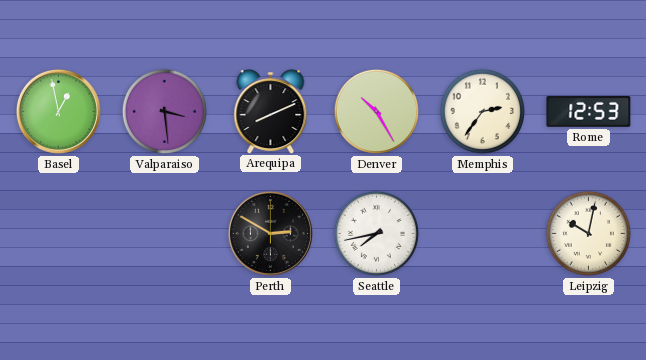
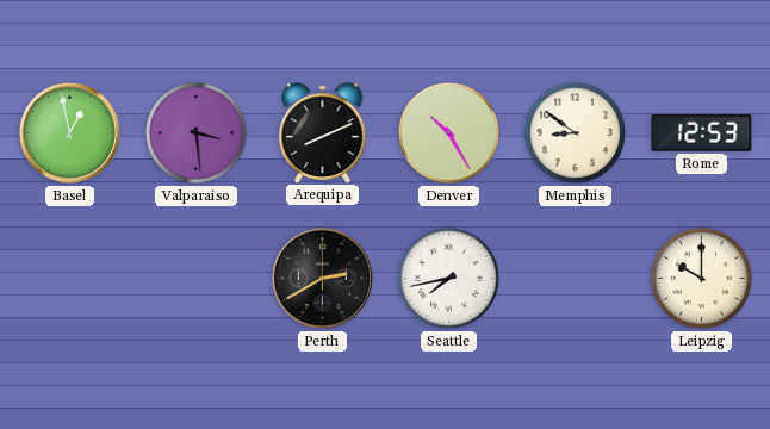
Memphis: 2:36 -> 8:51
Perth: 2:50 -> 2:40
Leipzig: 10:02 -> 10:00
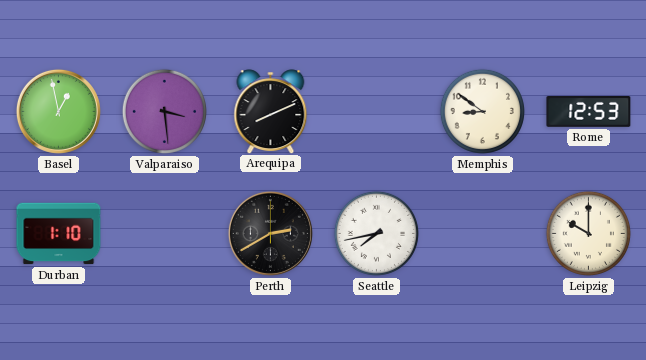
Denver: 10:25 -> none
Durban: none -> 1:10
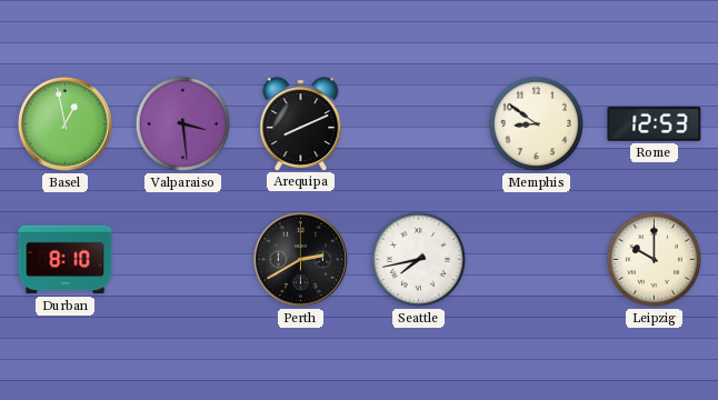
Durban: 1:10 -> 8:10
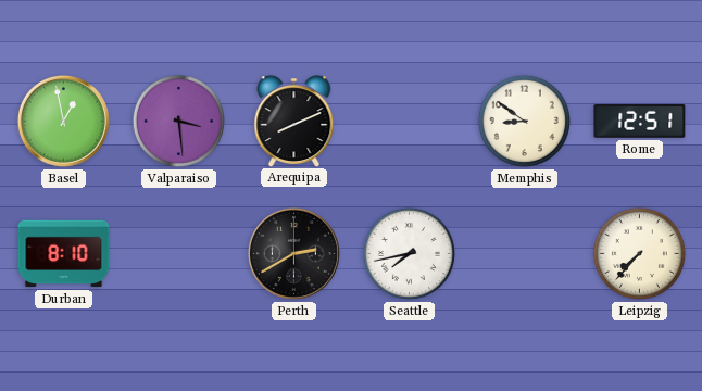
Rome: 12:53 -> 12:51
Leipzig: 10:00 -> 7:37
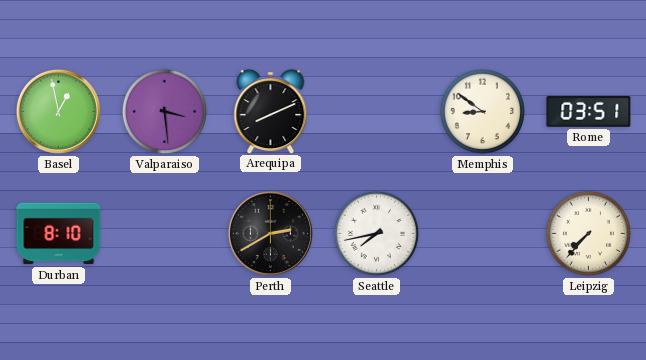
Rome: 12:51 -> 03:51
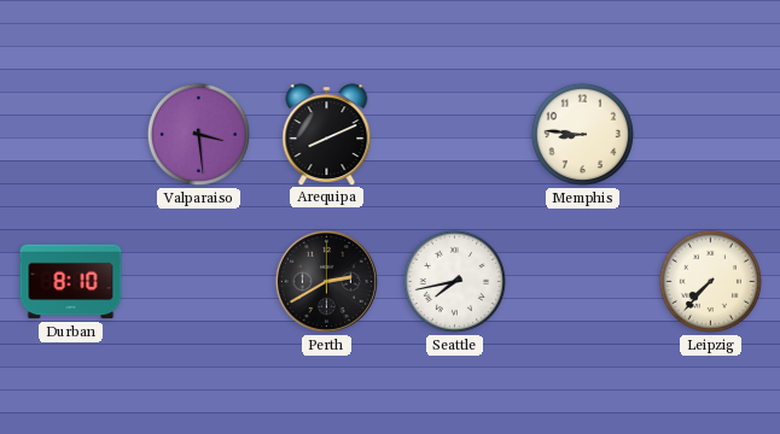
Basel: 12:58 -> none
Memphis: 8:51 -> 8:46
Rome: 03:51 -> none
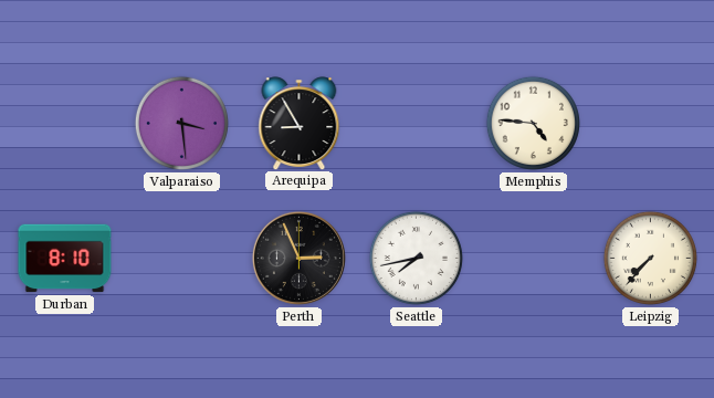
Arequipa: 8:11 -> 8:55
Memphis: 8:46 -> 4:46
Perth: 2:40 -> 2:56
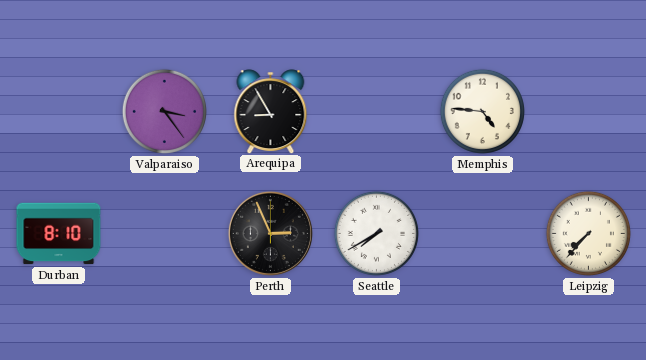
Valparaiso: 3:29 -> 3:24
Seattle: 7:43 -> 7:40
